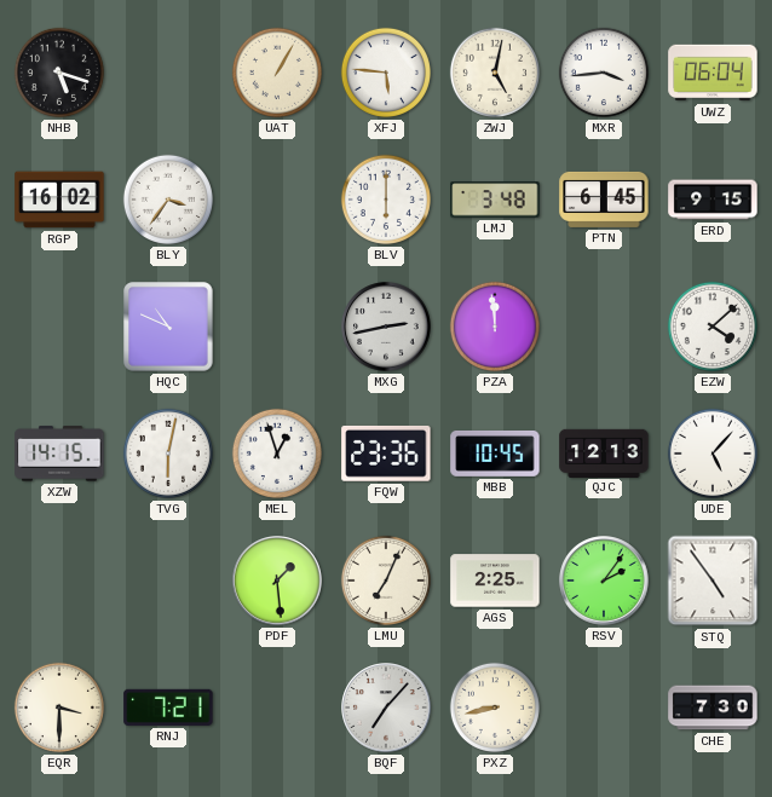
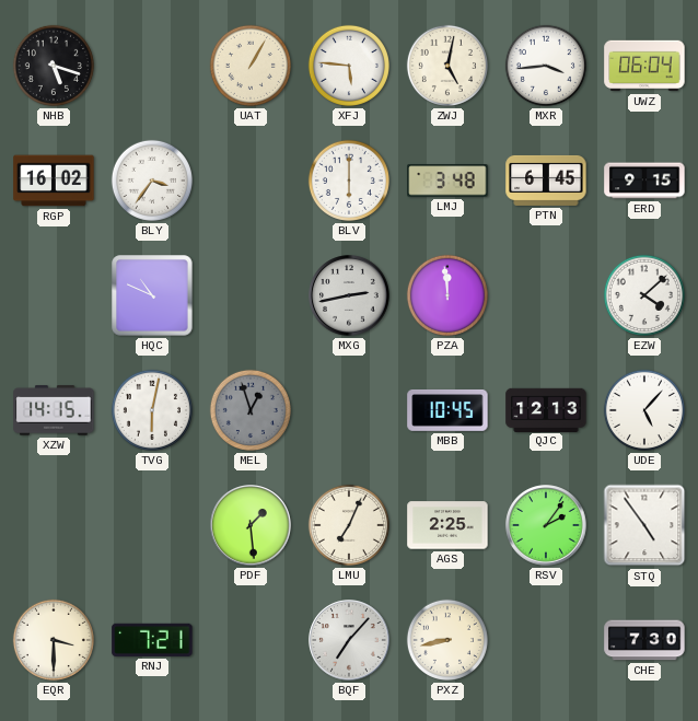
MEL dial: white -> grey
FQW: 23:36 -> none
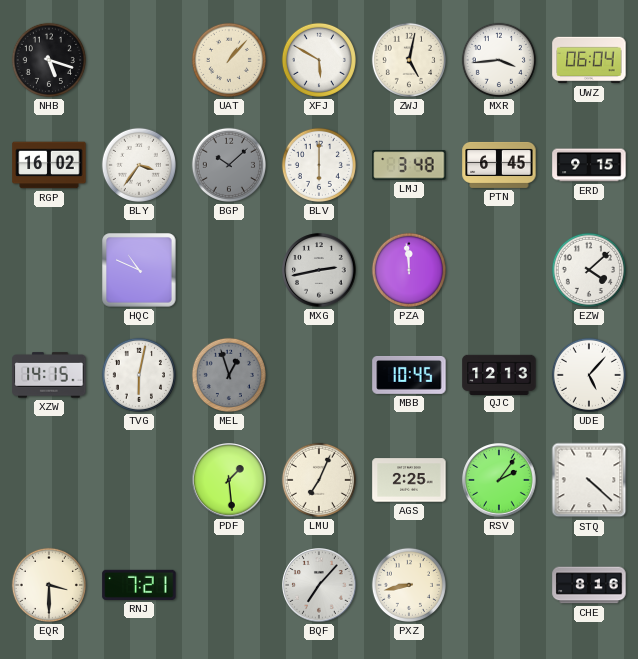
UAT: 1:05 -> 1:07
XFJ: 5:46 -> 5:50
BGP: none -> 10:08
STQ: 4:54 -> 4:22
CHE: 7:30 -> 8:16
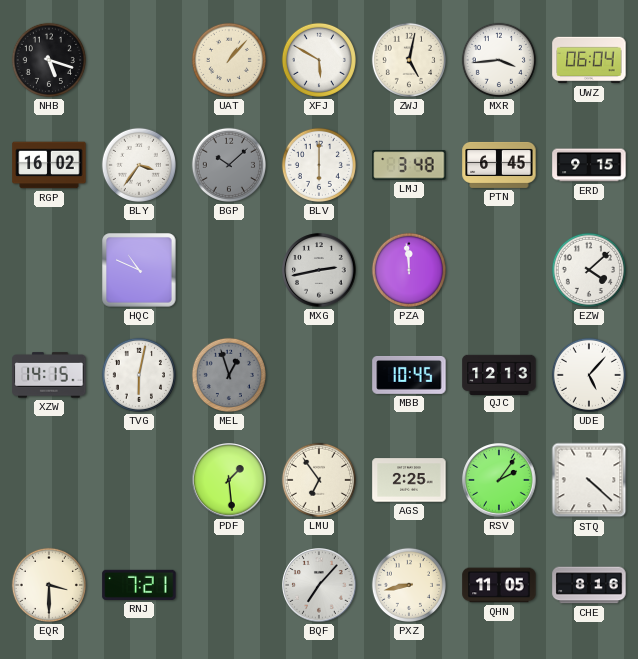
LMU: 7:04 -> 6:54
QHN: none -> 11:05
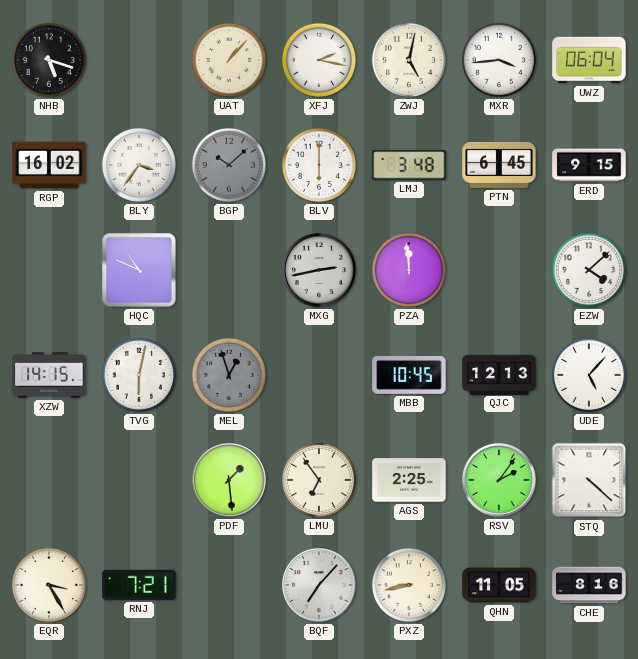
XFJ: 5:50 -> 2:17
EQR: 3:30 -> 3:25
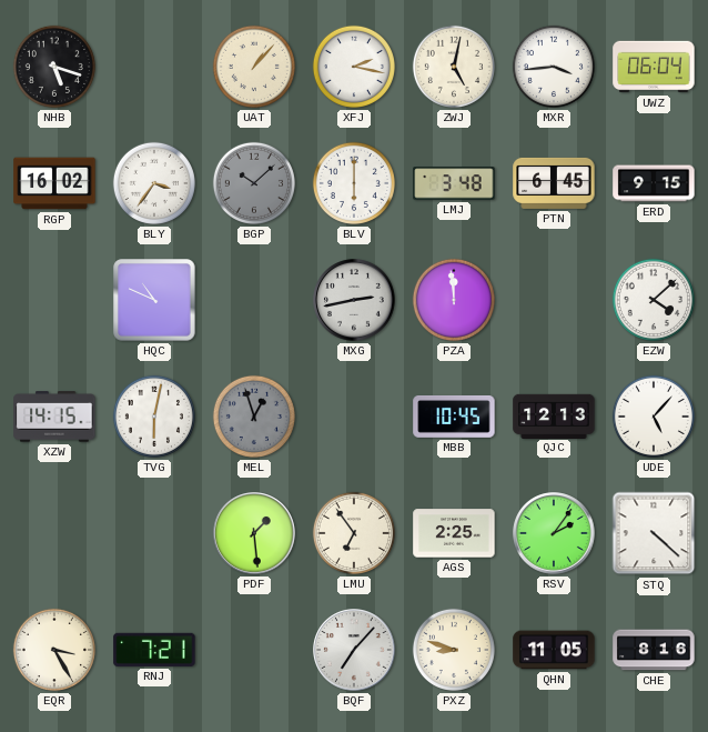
PXZ: 8:43 -> 8:48
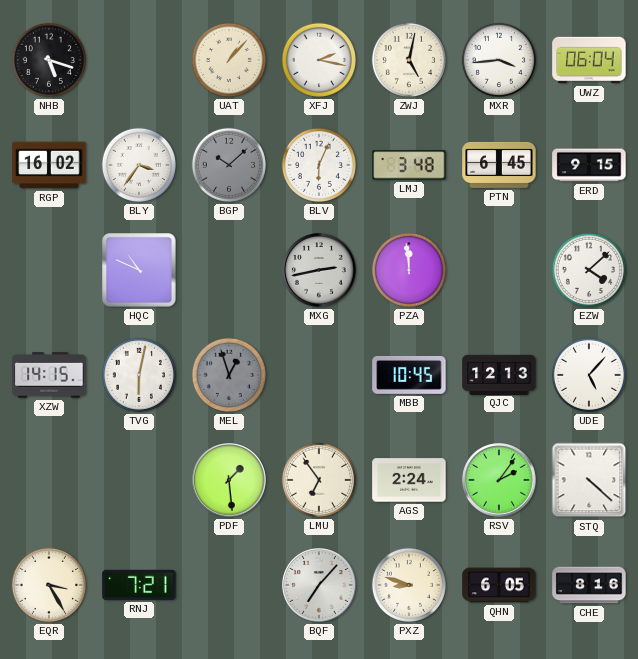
BLV: 6:00 -> 6:04
AGS: 2:25 -> 2:24
QHN: 11:05 -> 6:05
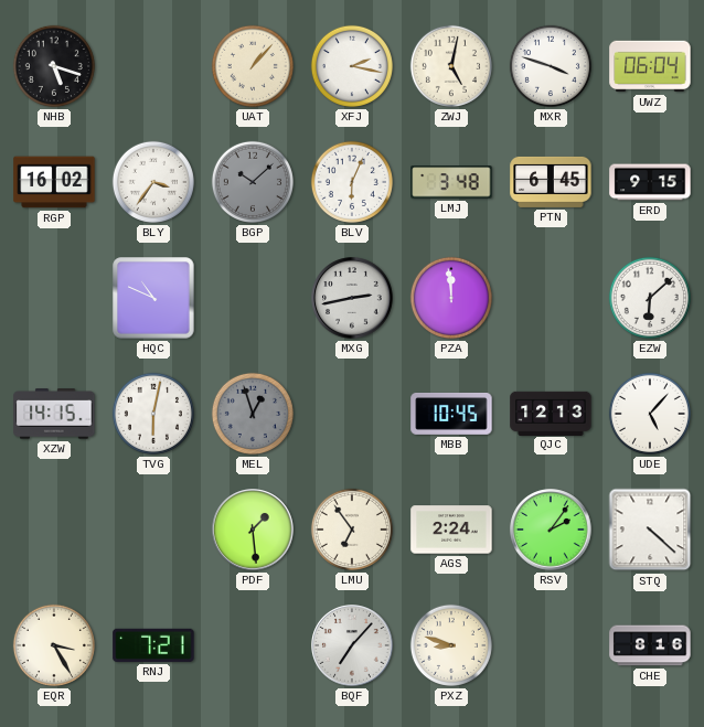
MXR: 3:44 -> 3:48
EZW: 4:08 -> 6:08
QHN: 6:05 -> none
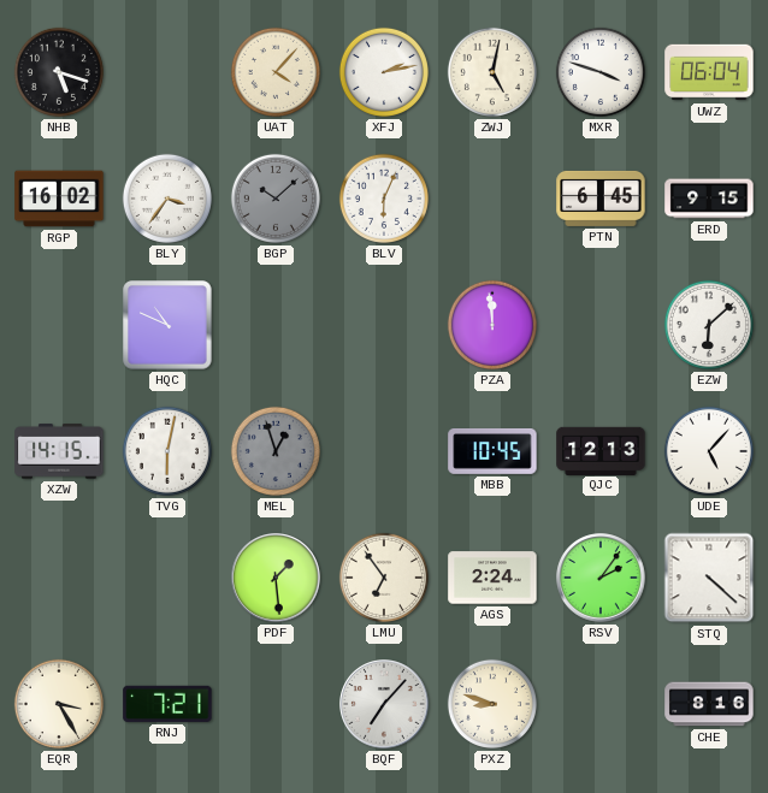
UAT: 1:07 -> 4:07
XFJ: 2:17 -> 2:13
LMJ: 3:48 -> none
MXG: 2:43 -> none
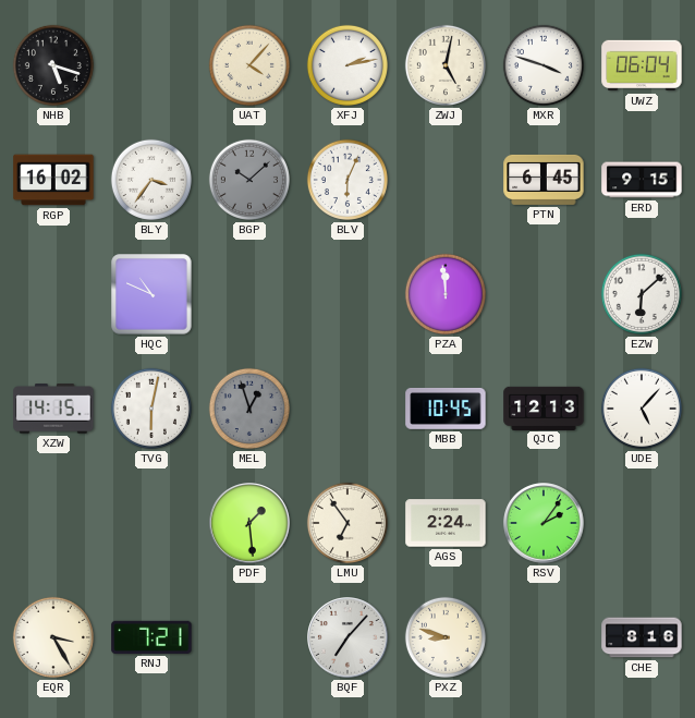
STQ: 4:22 -> none
